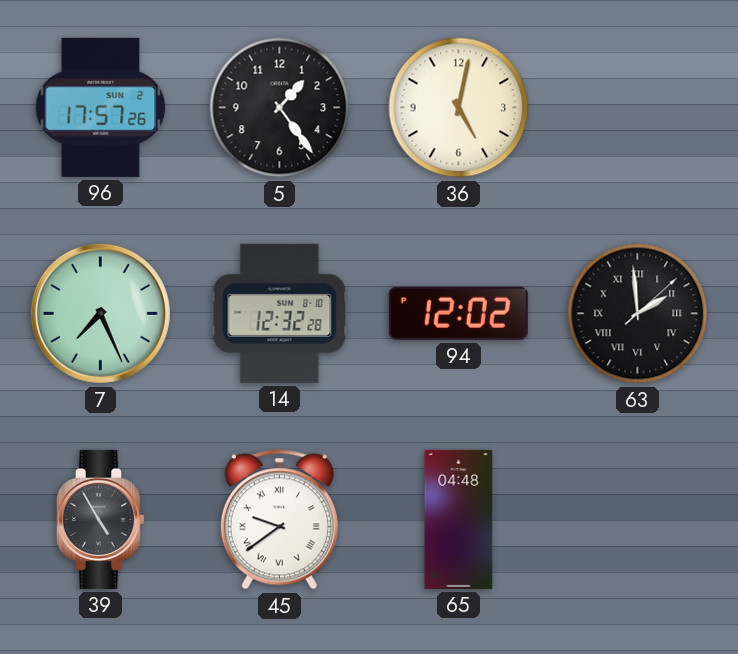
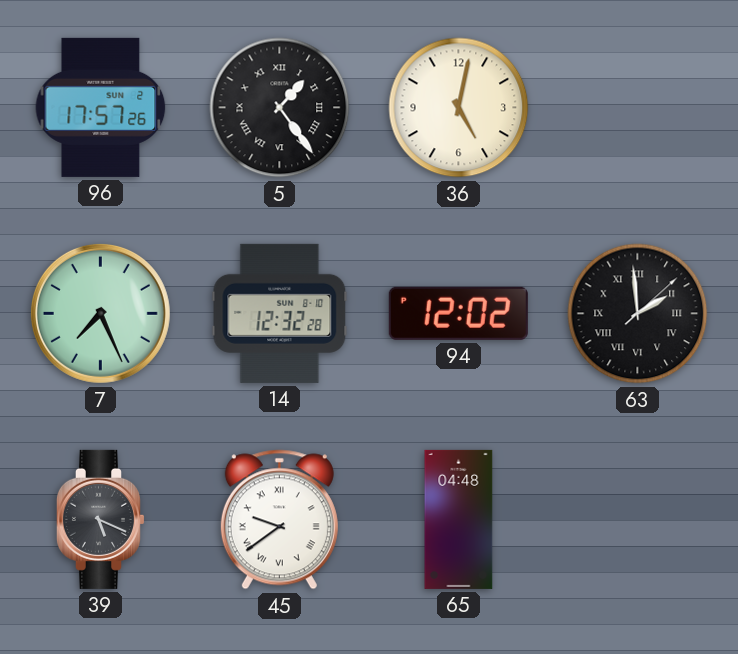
5 numerals: Arabic -> Roman
39: 4:55 -> 5:19
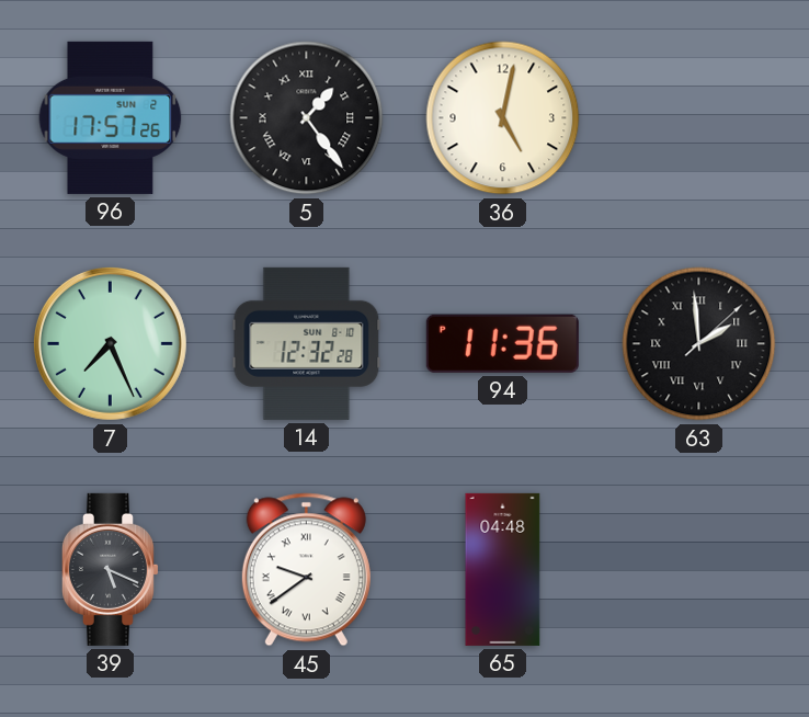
94: 12:02 -> 11:36
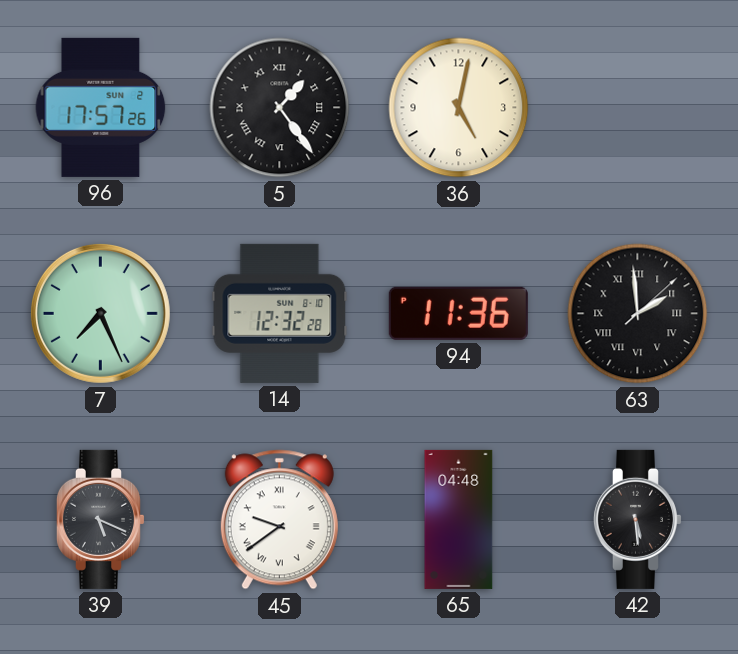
42: none -> 5:29
